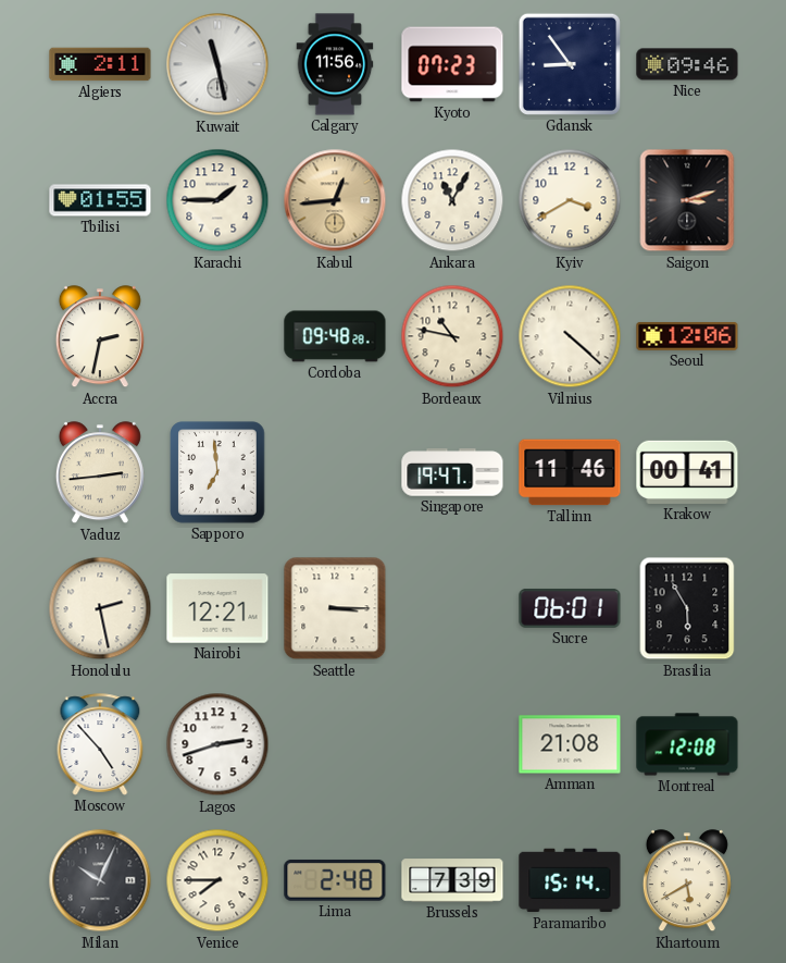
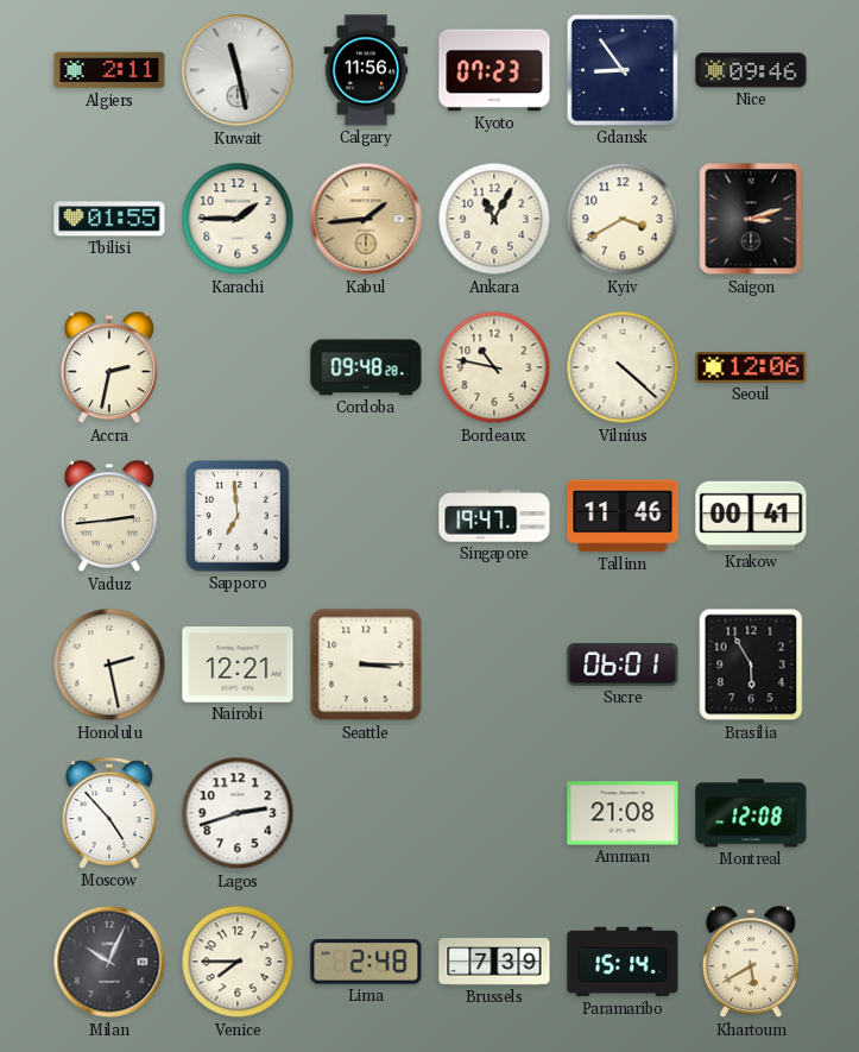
Kabul: 12:44 -> 1:44
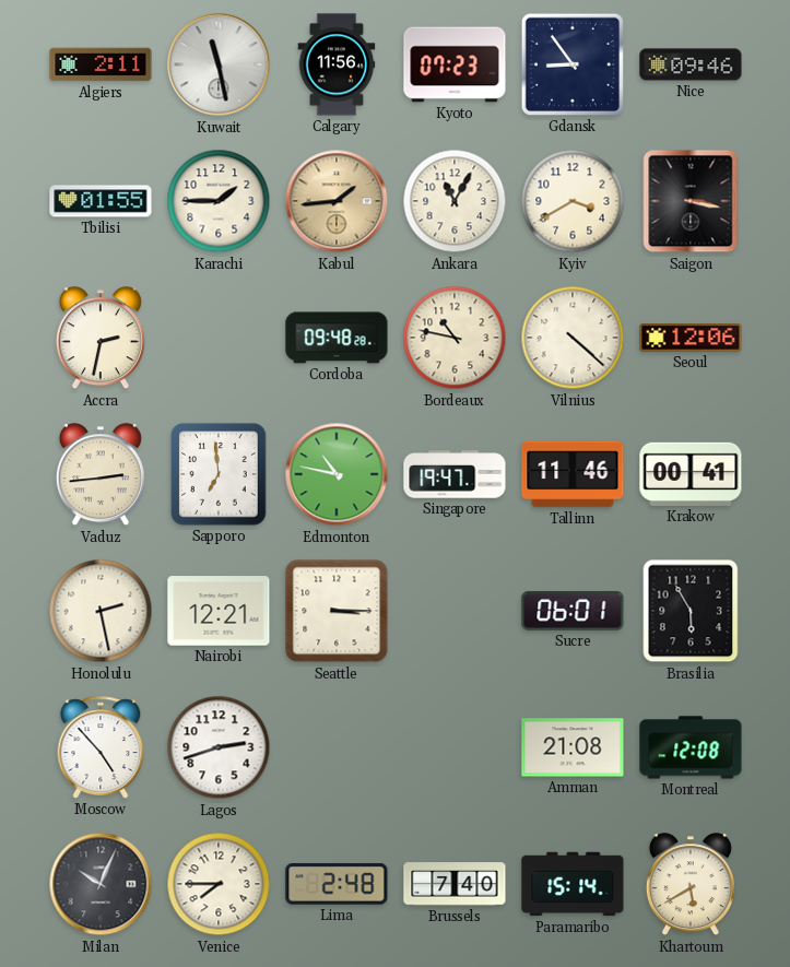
Saigon: 3:12 -> 3:17
Edmonton: none -> 10:47
Brussels: 7:39 -> 7:40
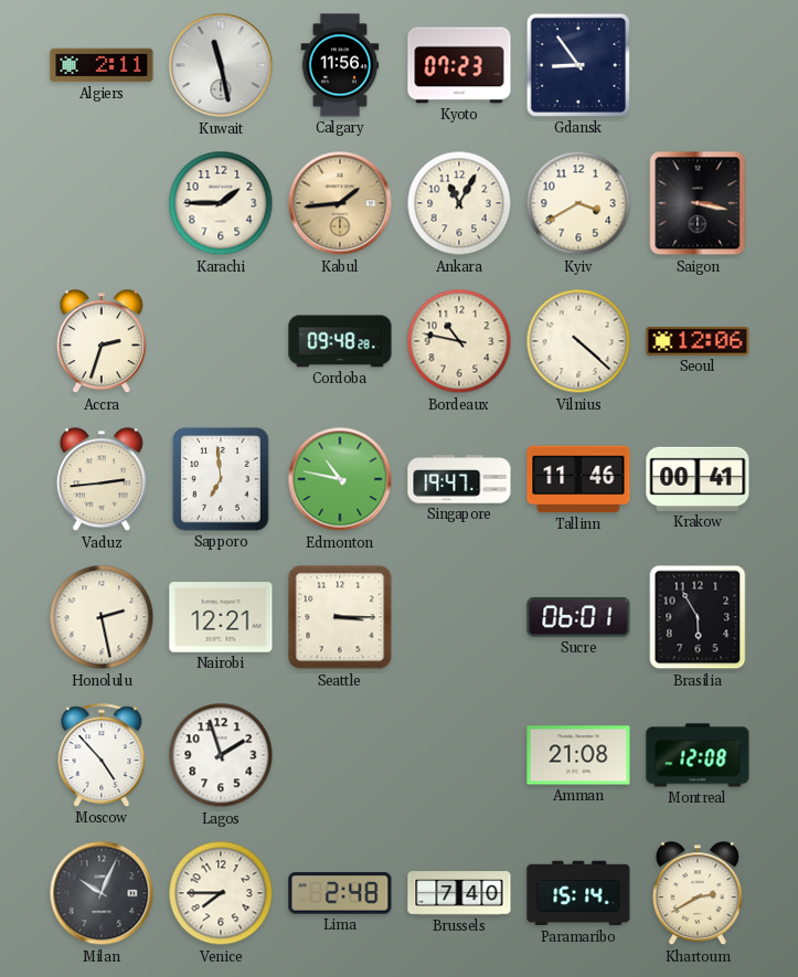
Nice: 09:46 -> none
Tbilisi: 01:55 -> none
Accra: 2:32 -> 2:33
Lagos: 2:42 -> 1:57
Khartoum: 5:40 -> 2:40
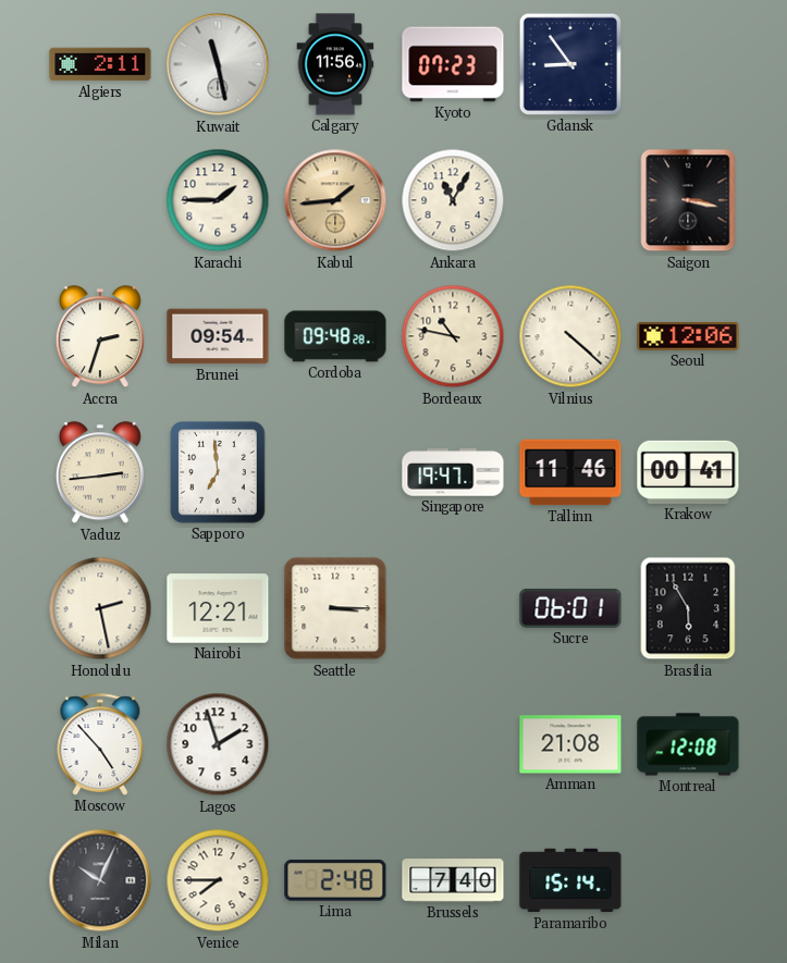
Kyiv: 3:40 -> none
Brunei: none -> 09:54
Edmonton: 10:47 -> none
Khartoum: 2:40 -> none
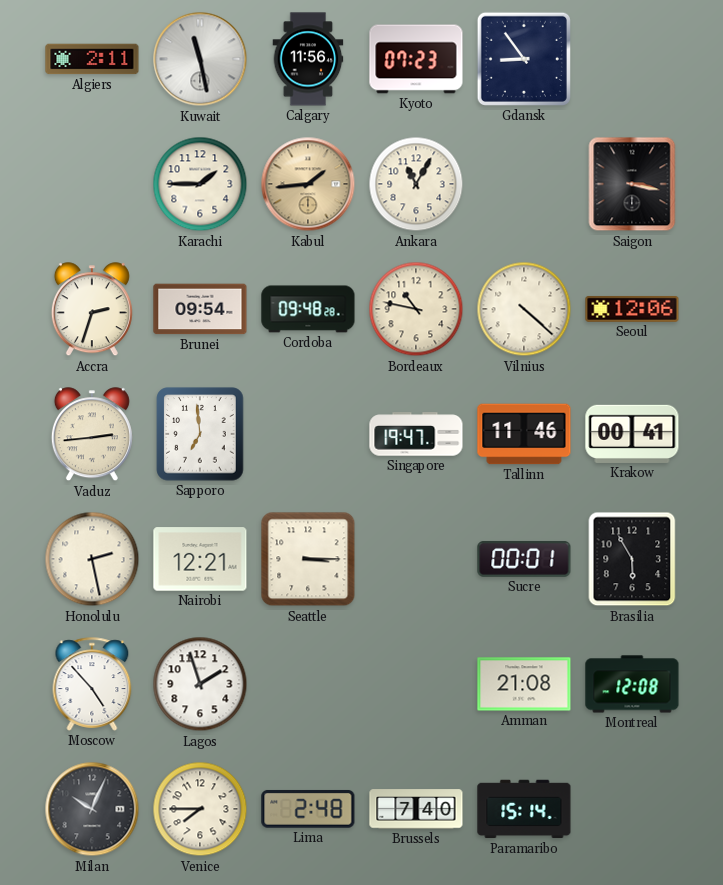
Sucre: 06:01 -> 00:01
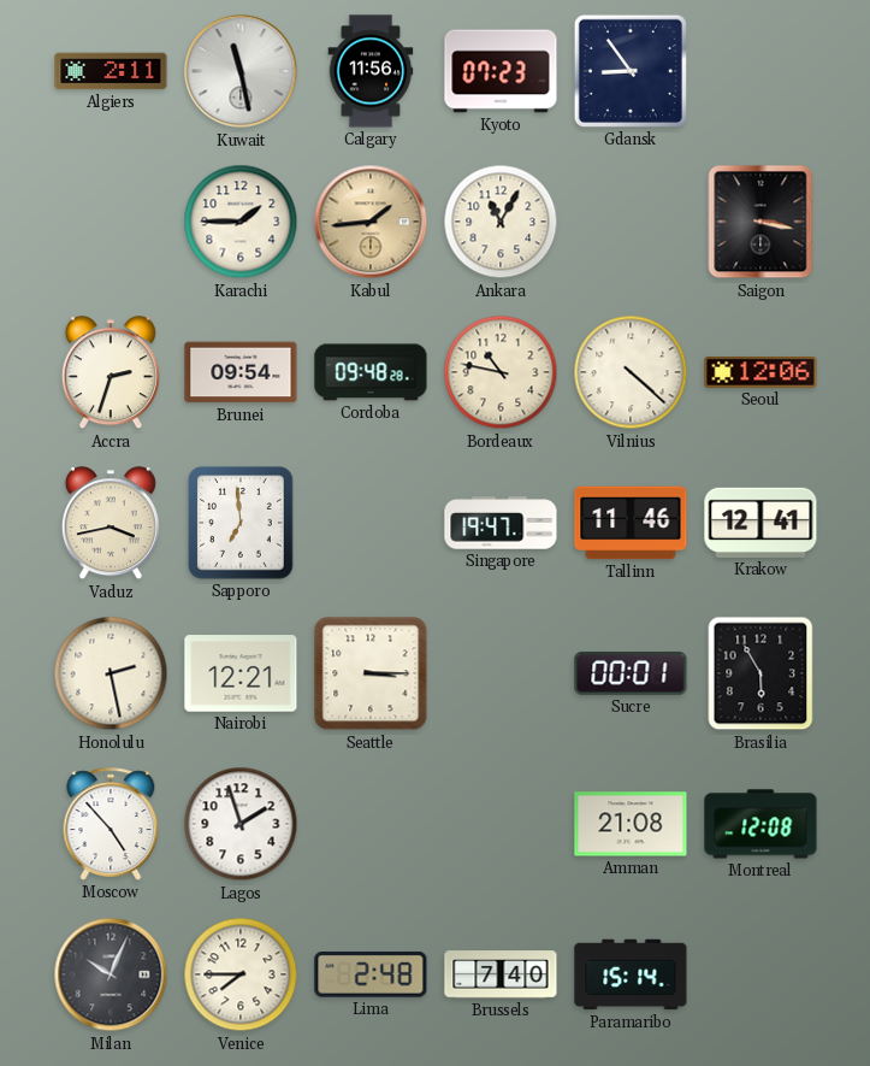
Vaduz: 2:44 -> 3:43
Krakow: 00:41 -> 12:41
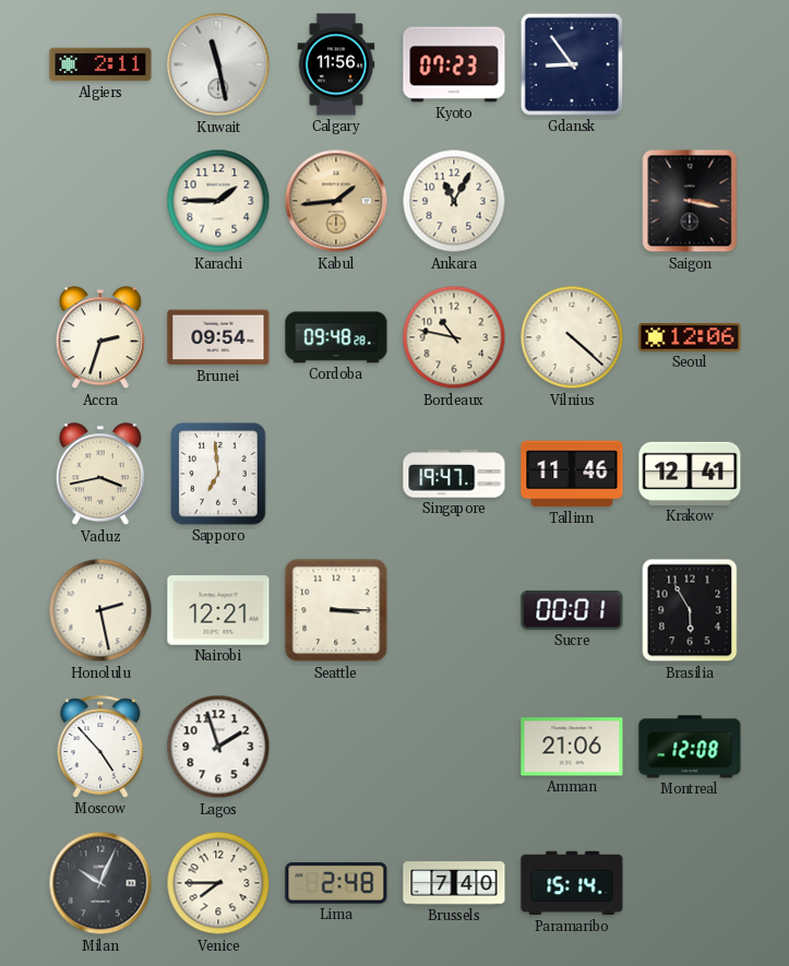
Amman: 21:08 -> 21:06
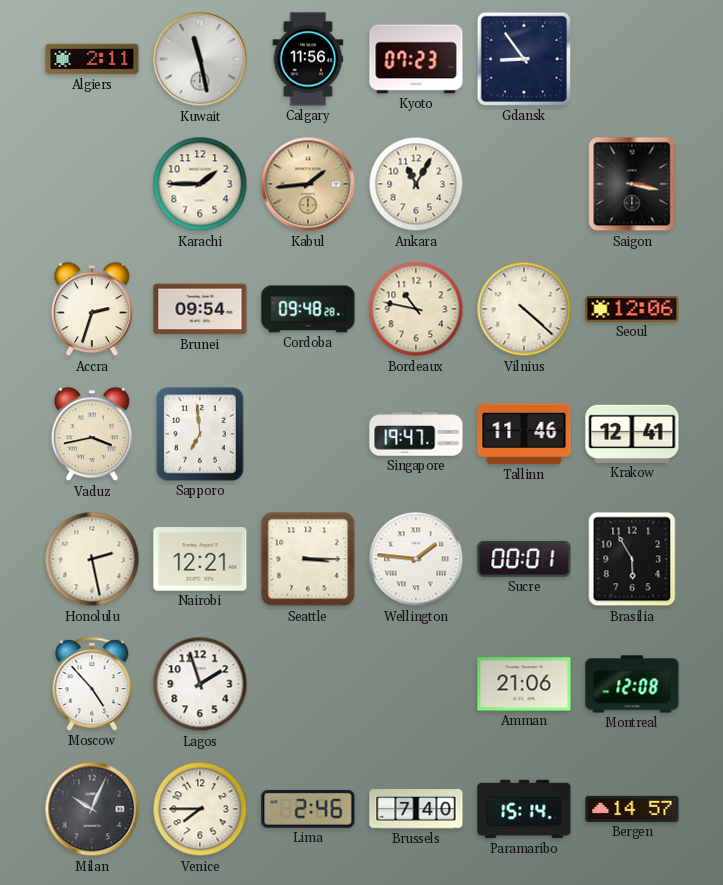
Wellington: none -> 1:46
Lima: 2:48 -> 2:46
Bergen: none -> 14:57
